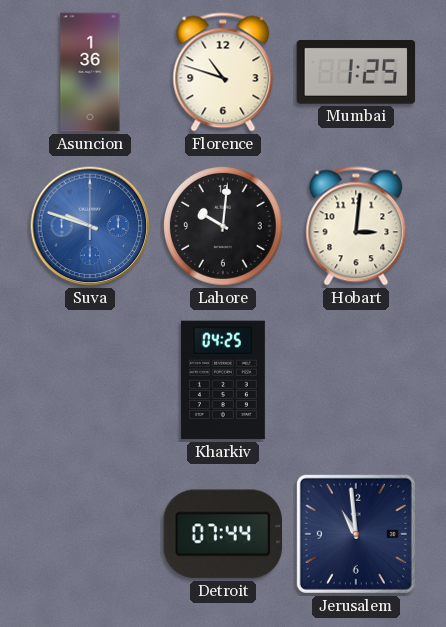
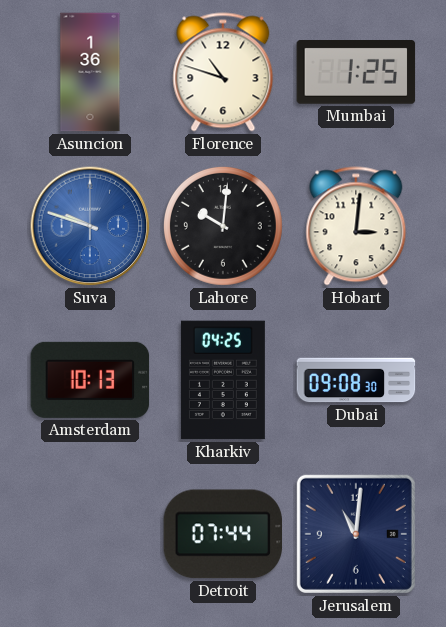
Amsterdam: none -> 10:13
Dubai: none -> 09:08
Jerusalem: 10:59 -> 11:01
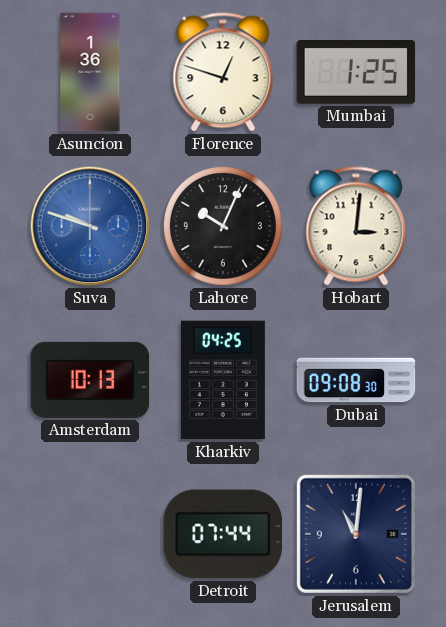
Florence: 10:48 -> 12:48
Lahore: 10:01 -> 10:04
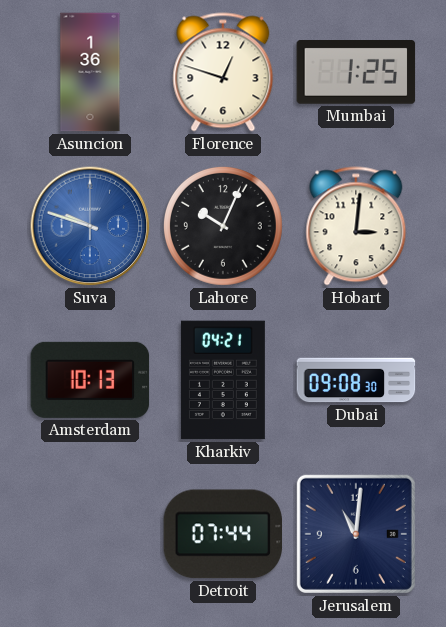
Kharkiv: 04:25 -> 04:21
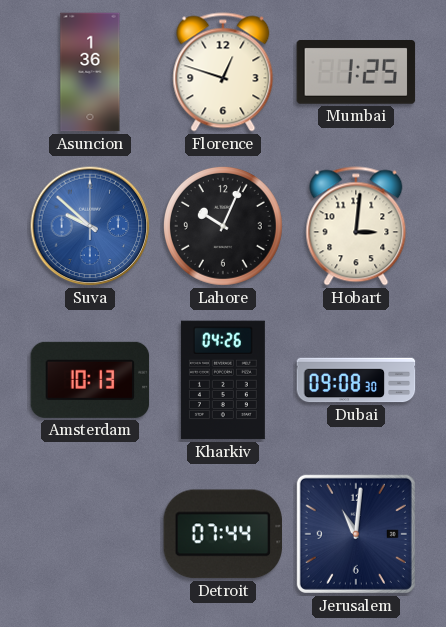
Suva: 9:48 -> 9:52
Kharkiv: 04:21 -> 04:26
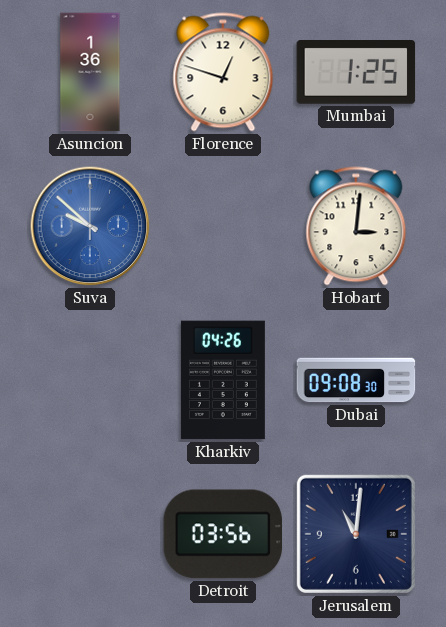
Lahore: 10:04 -> none
Amsterdam: 10:13 -> none
Detroit: 07:44 -> 03:56
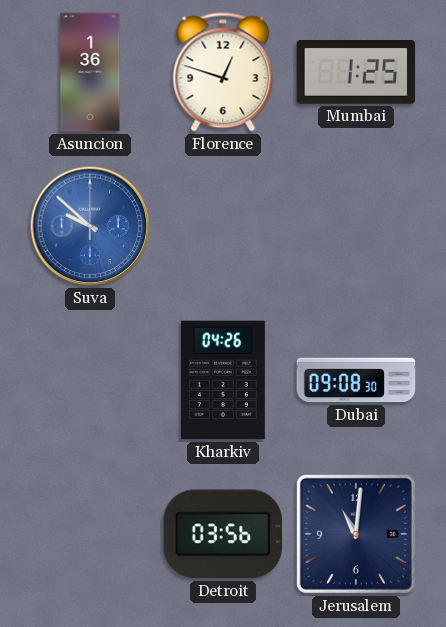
Hobart: 3:01 -> none
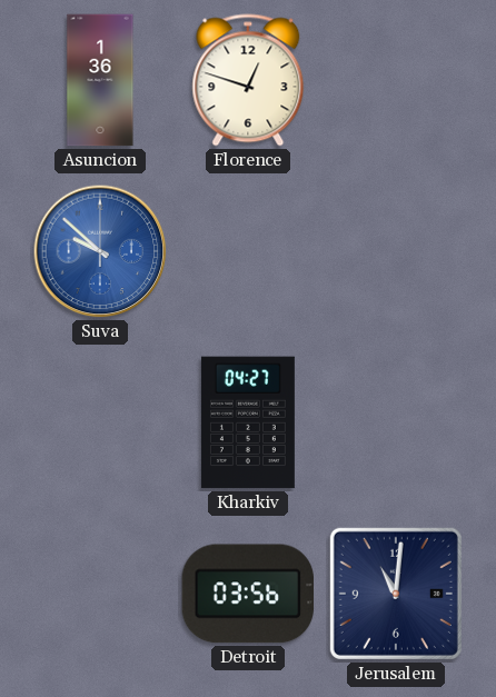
Mumbai: 1:25 -> none
Kharkiv: 04:26 -> 04:27
Dubai: 09:08 -> none
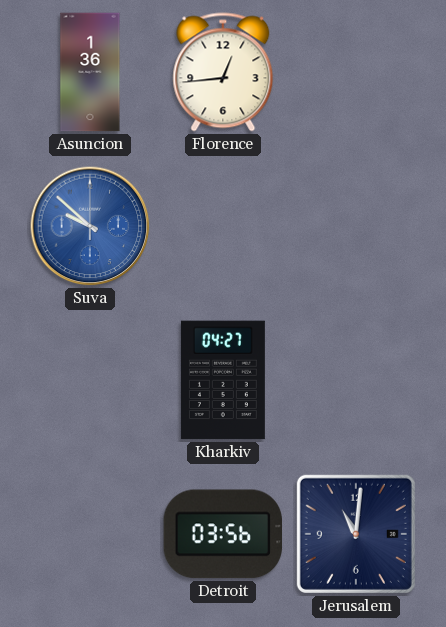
Florence: 12:48 -> 12:44
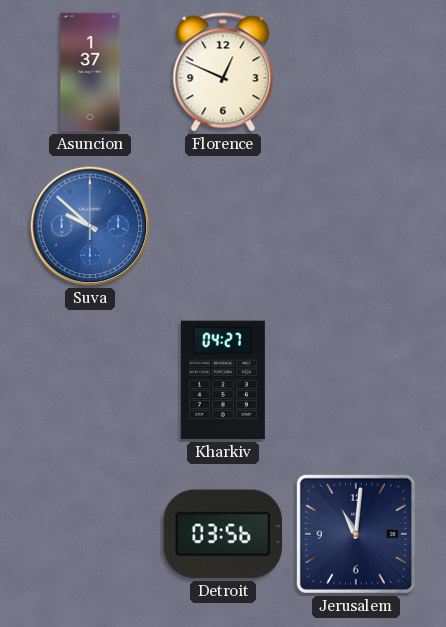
Asuncion: 1:36 -> 1:37
Florence: 12:44 -> 12:49
